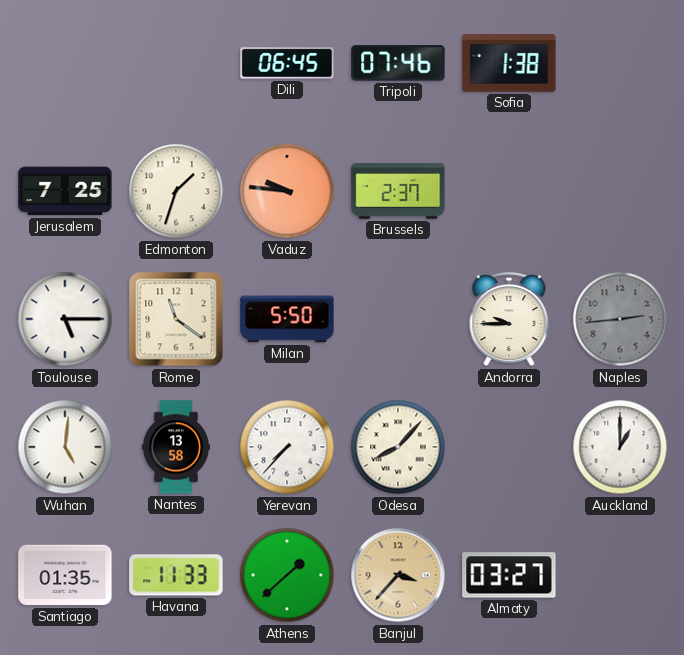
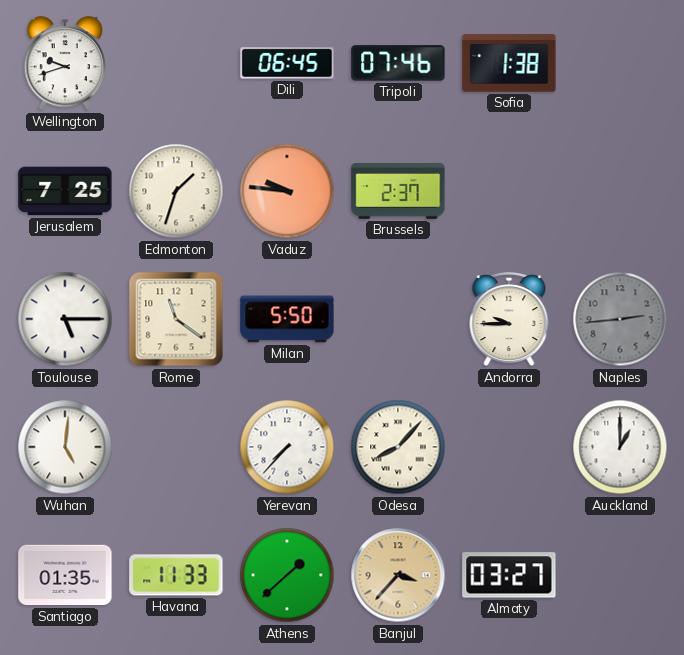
Wellington: none -> 9:42
Nantes: 13:58 -> none
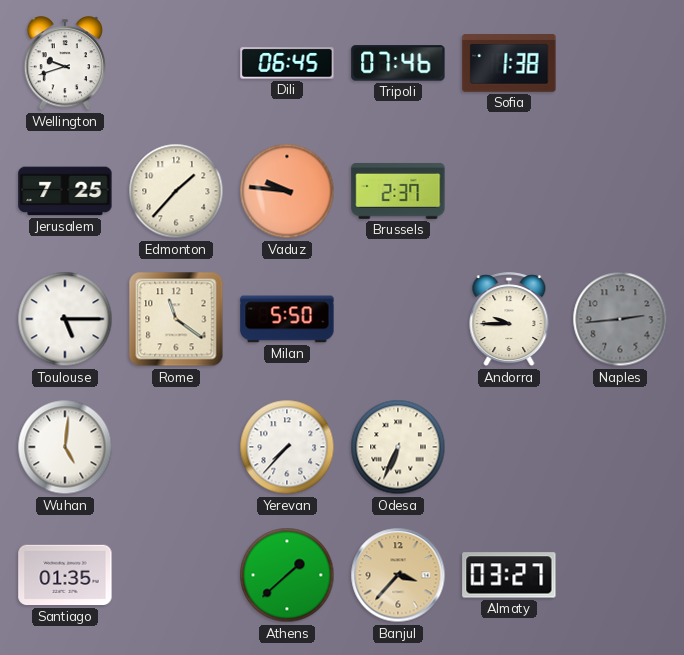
Edmonton: 1:33 -> 1:37
Odesa: 8:07 -> 6:34
Auckland: 1:00 -> none
Havana: 11:33 -> none
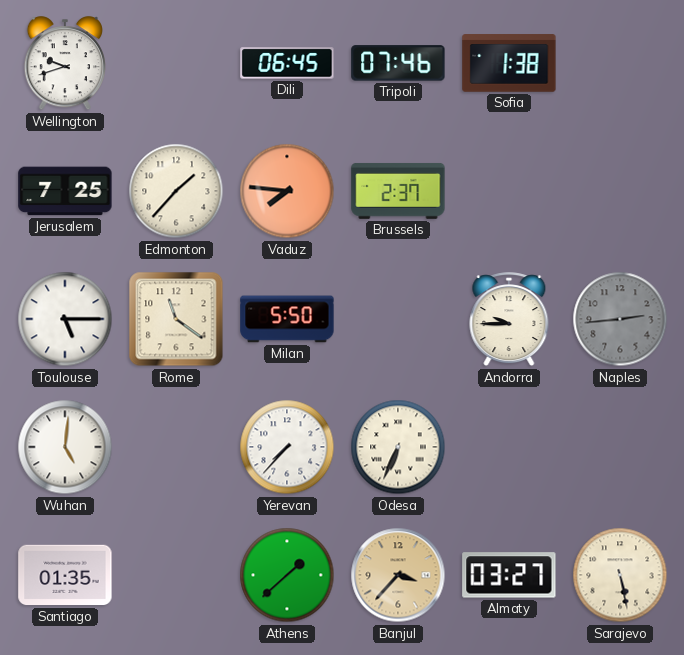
Vaduz: 9:46 -> 7:46
Sarajevo: none -> 5:28
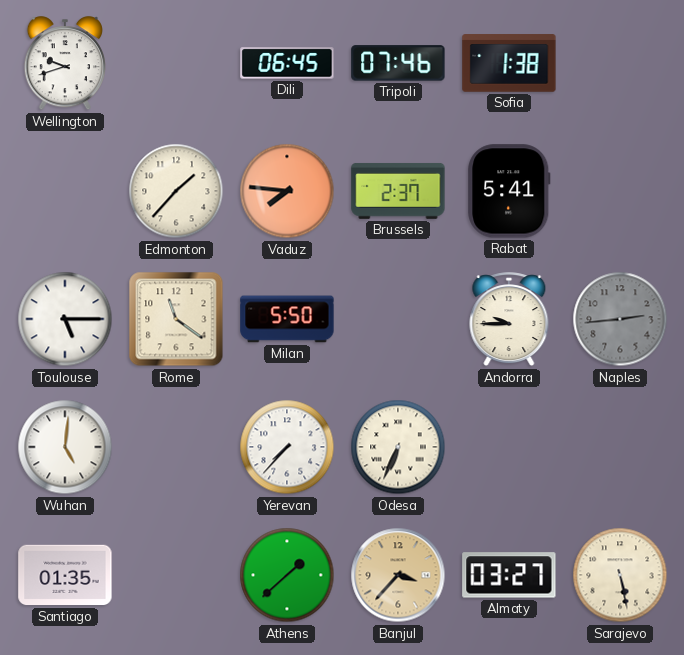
Jerusalem: 7:25 -> none
Rabat: none -> 5:41
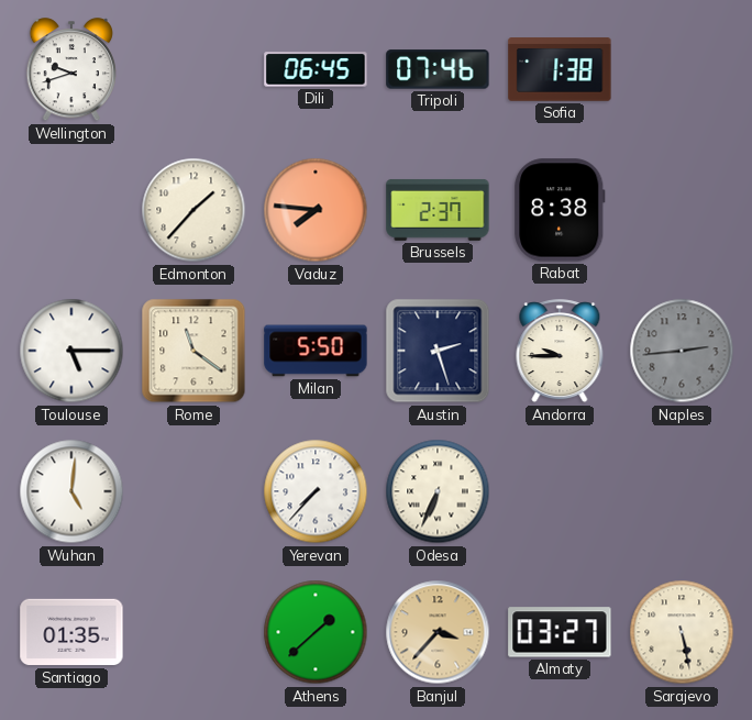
Rabat: 5:41 -> 8:38
Austin: none -> 2:27
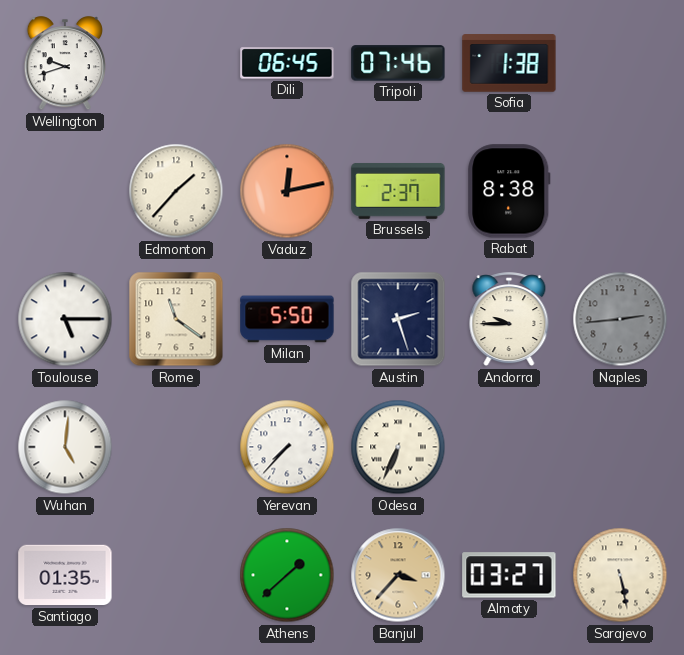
Vaduz: 7:46 -> 12:13
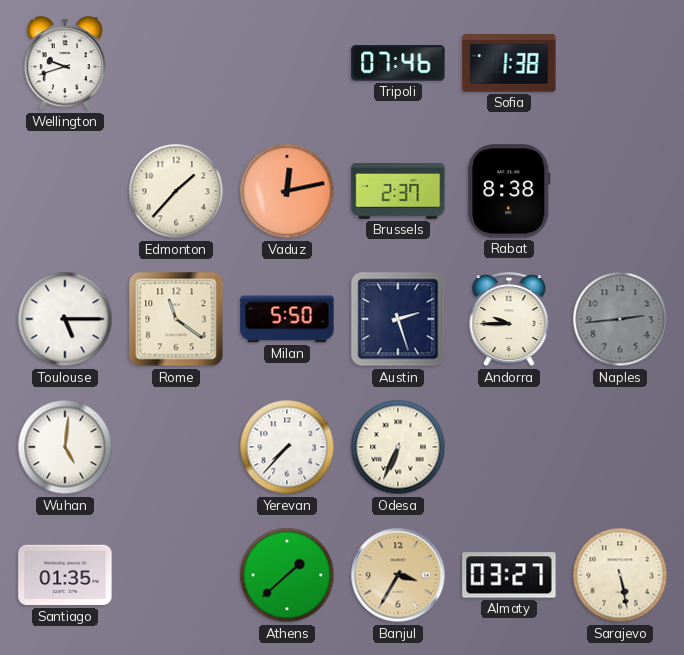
Dili: 06:45 -> none
Banjul: 3:37 -> 3:35
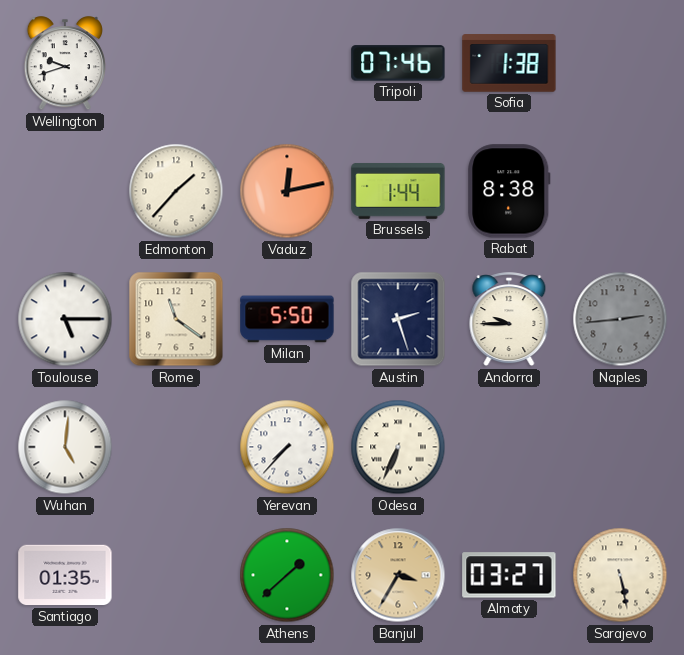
Brussels: 2:37 -> 1:44
